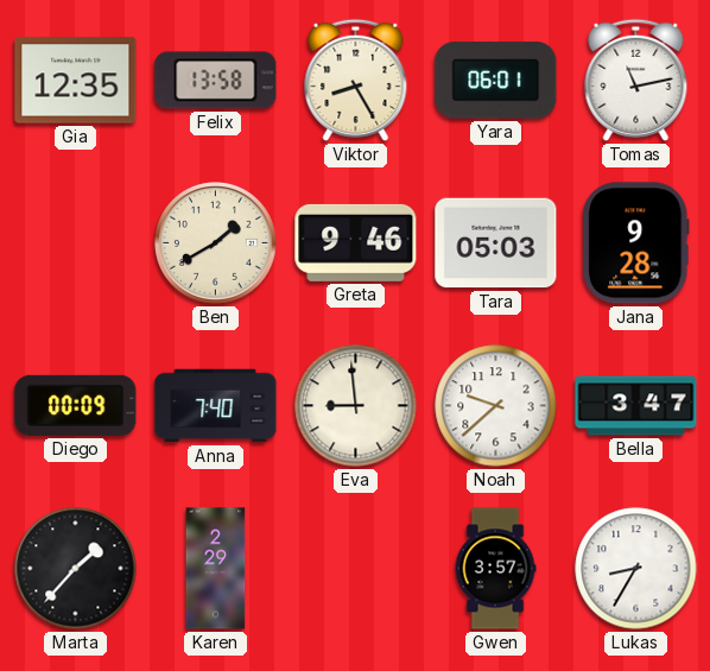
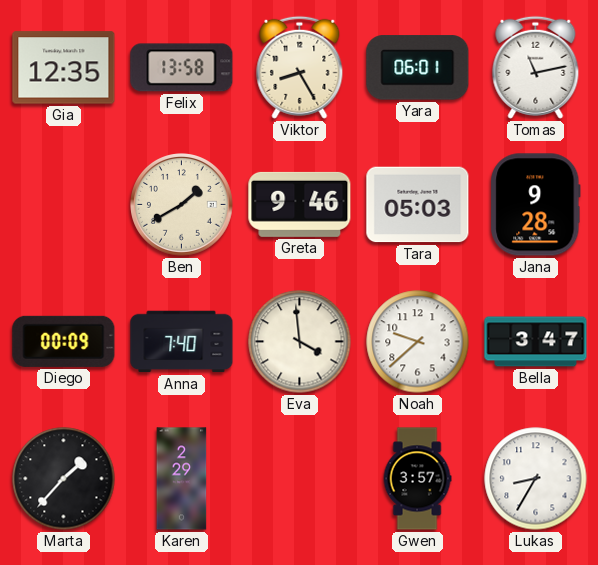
Eva: 8:59 -> 3:59
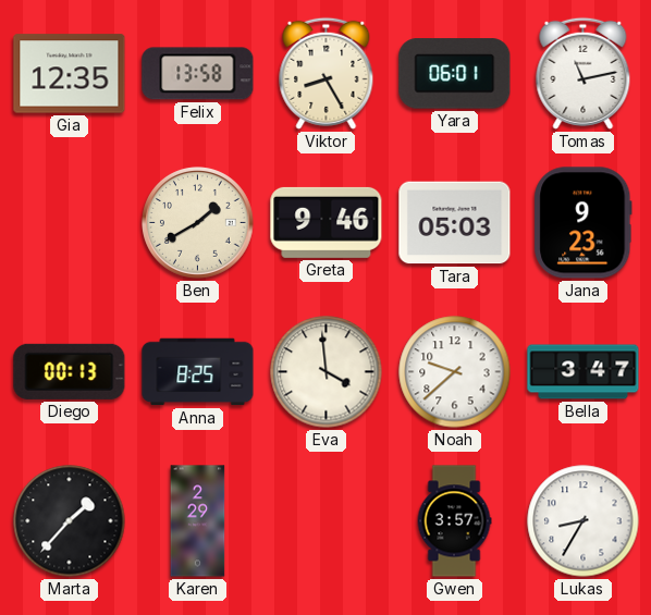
Jana: 9:28 -> 9:23
Diego: 00:09 -> 00:13
Anna: 7:40 -> 8:25
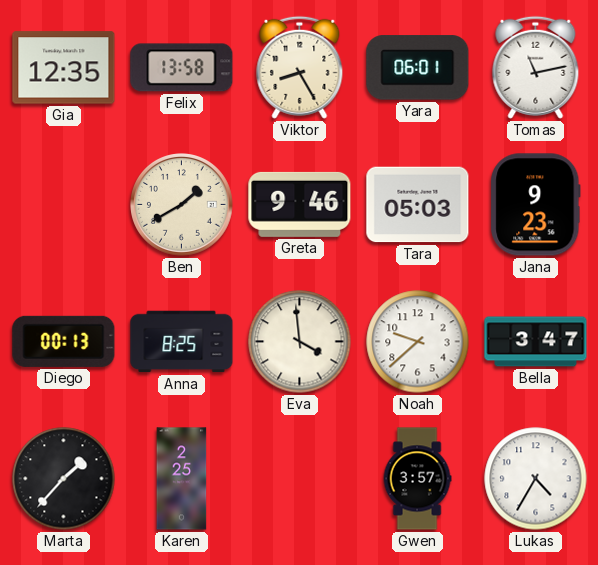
Karen: 2:29 -> 2:25
Lukas: 8:35 -> 4:35
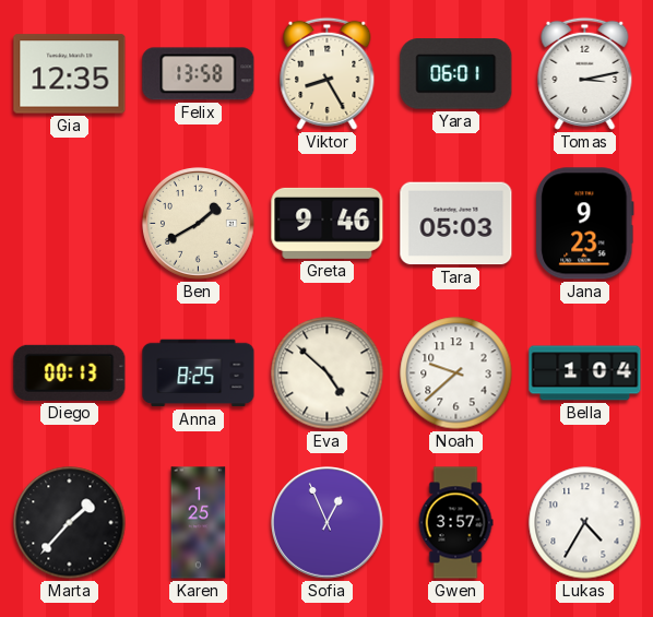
Tomas: 11:13 -> 3:13
Eva: 3:59 -> 4:52
Bella: 3:47 -> 1:04
Karen: 2:25 -> 1:25
Sofia: none -> 12:56
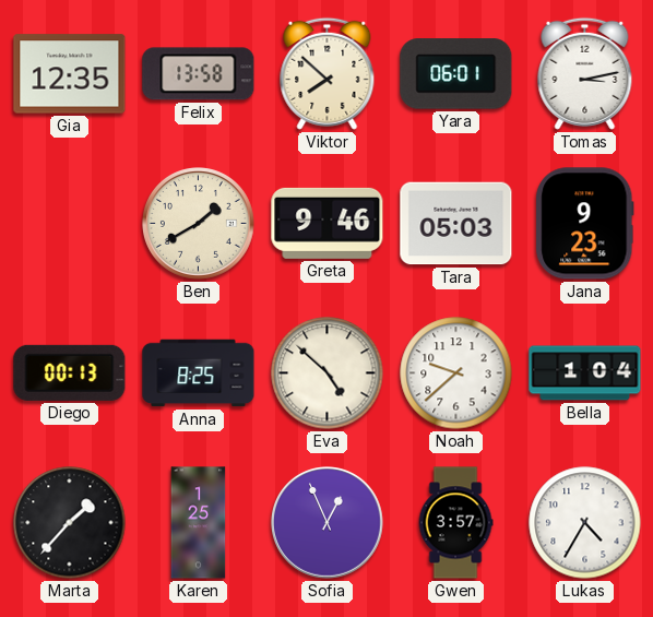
Viktor: 8:25 -> 7:52
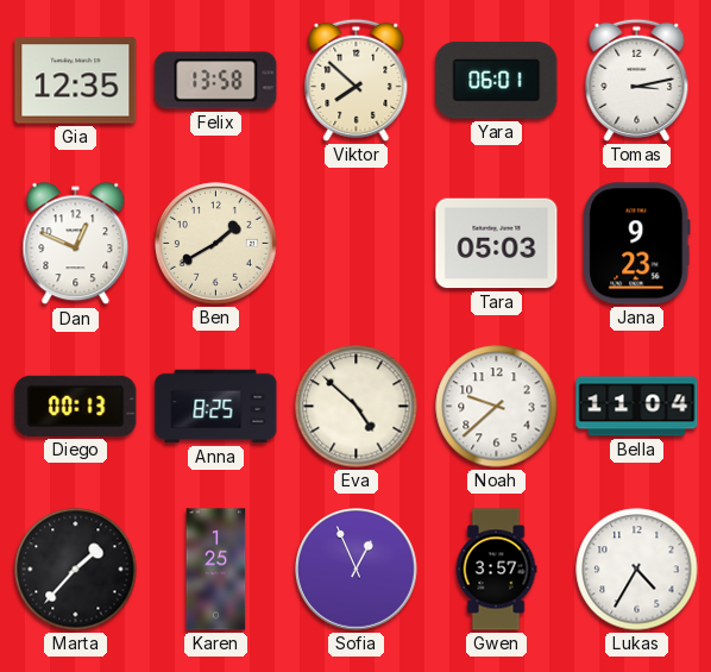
Dan: none -> 12:49
Greta: 9:46 -> none
Bella: 1:04 -> 11:04
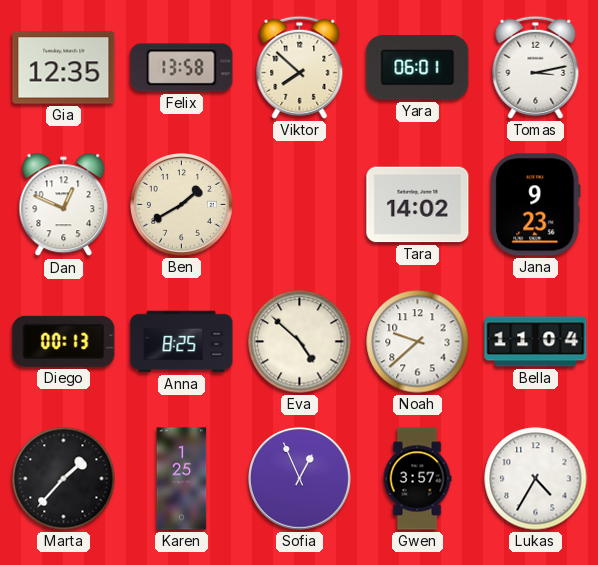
Tara: 05:03 -> 14:02
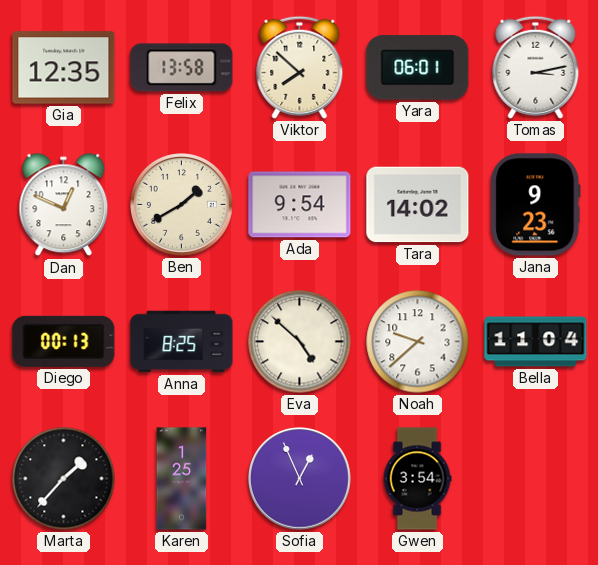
Ada: none -> 9:54
Gwen: 3:57 -> 3:54
Lukas: 4:35 -> none
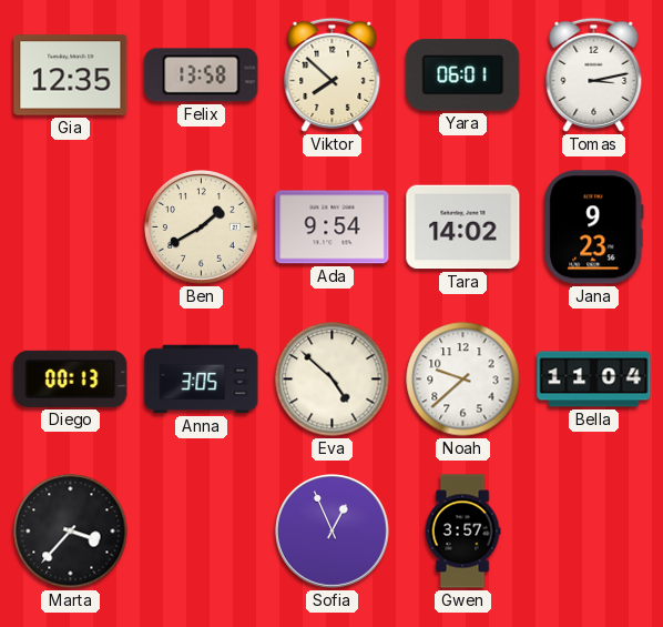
Dan: 12:49 -> none
Anna: 8:25 -> 3:05
Marta: 1:37 -> 3:37
Karen: 1:25 -> none
Gwen: 3:54 -> 3:57
